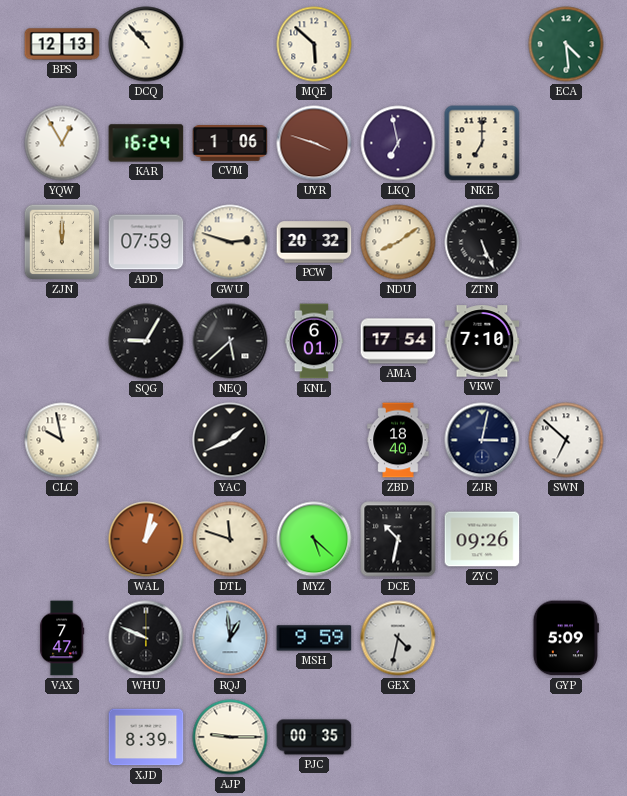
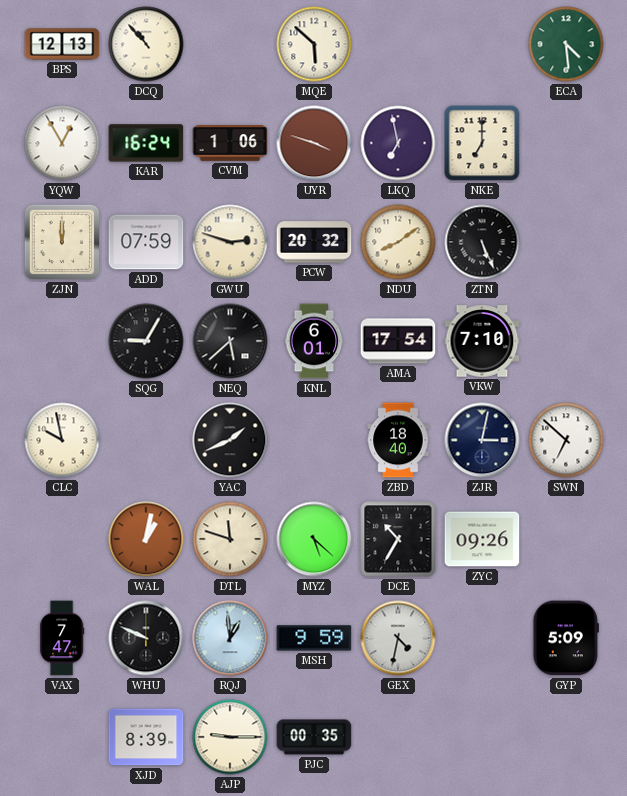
DCE: 10:32 -> 10:35
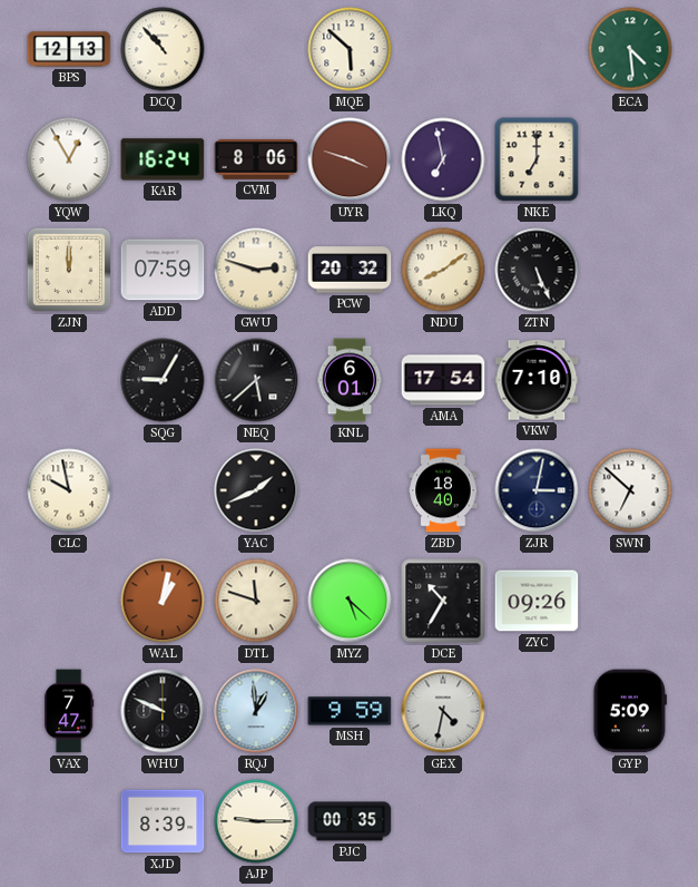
CVM: 1:06 -> 8:06
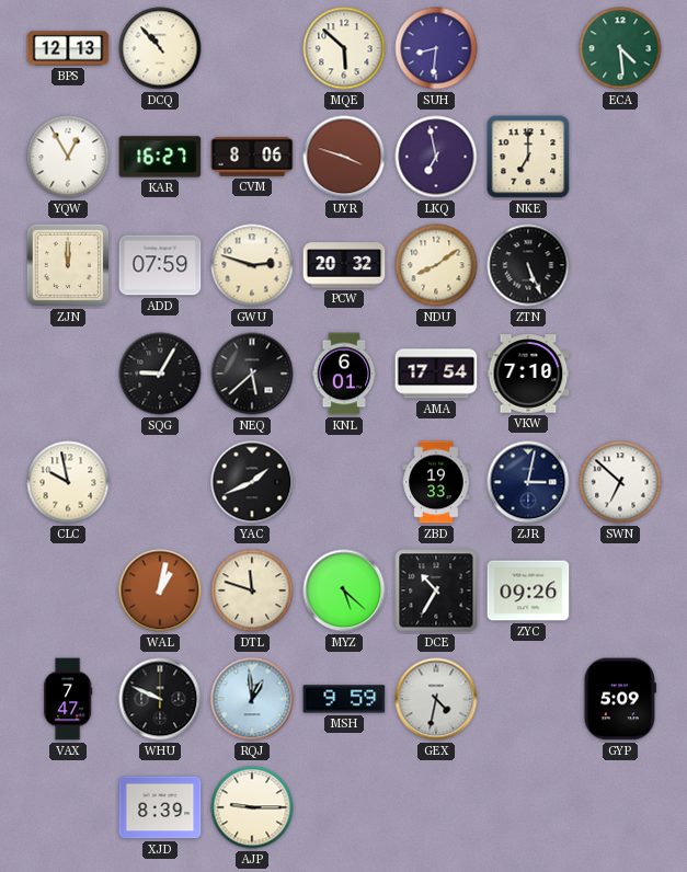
SUH: none -> 8:31
KAR: 16:24 -> 16:27
ZBD: 18:40 -> 19:33
PJC: 00:35 -> none
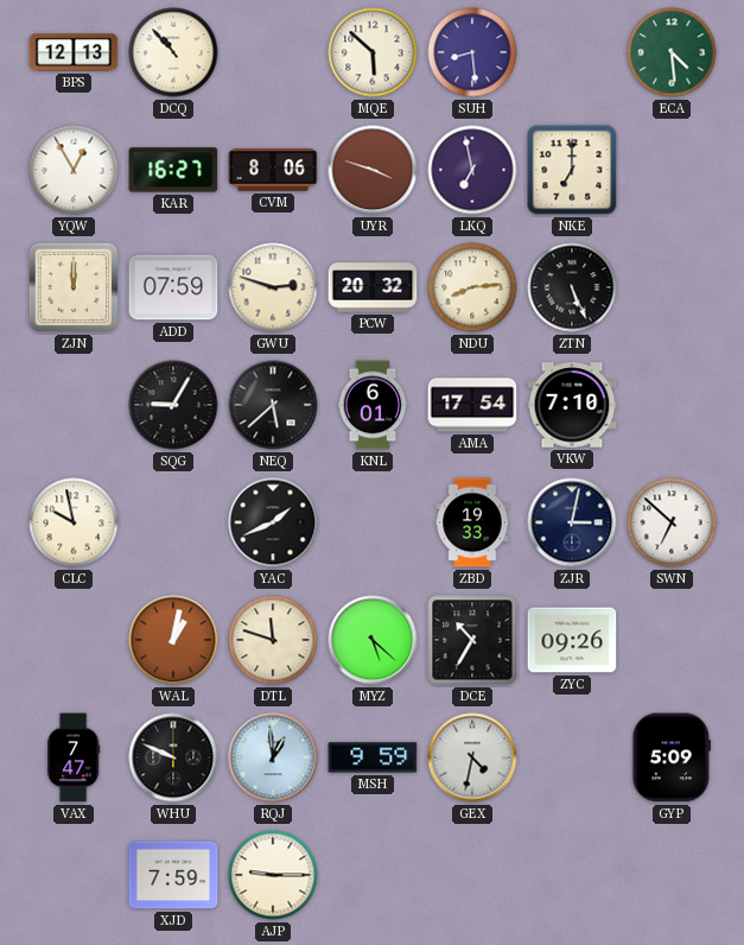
SUH: 8:31 -> 8:29
NDU: 8:09 -> 8:14
XJD: 8:39 -> 7:59
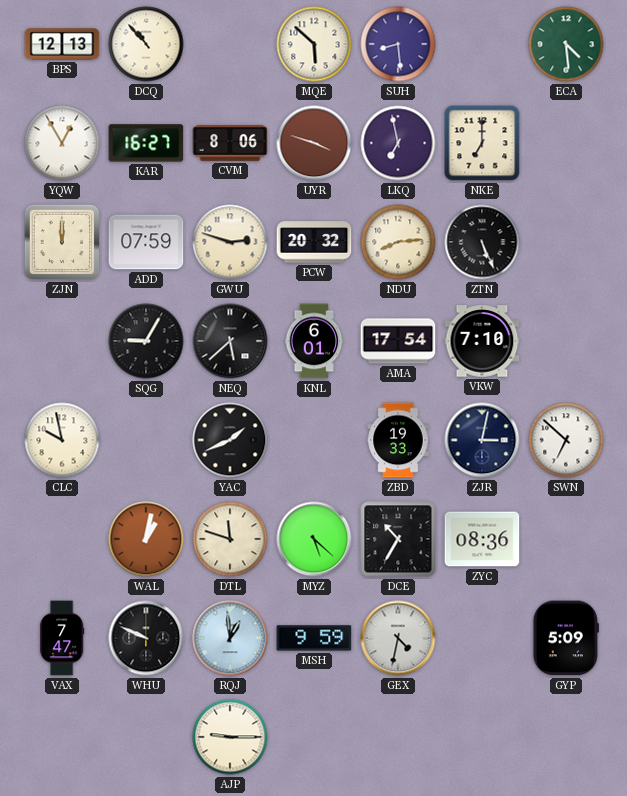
ZYC: 09:26 -> 08:36
XJD: 7:59 -> none
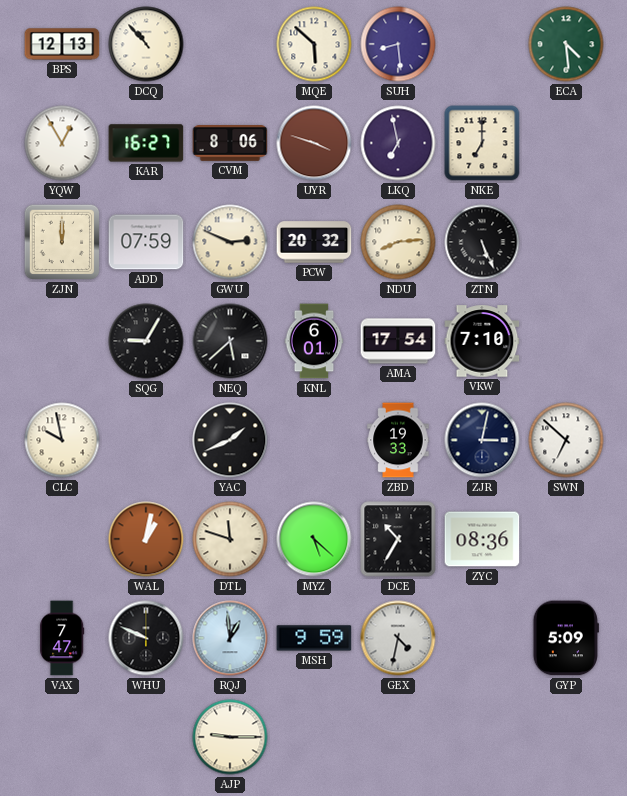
GWU: 2:48 -> 2:49
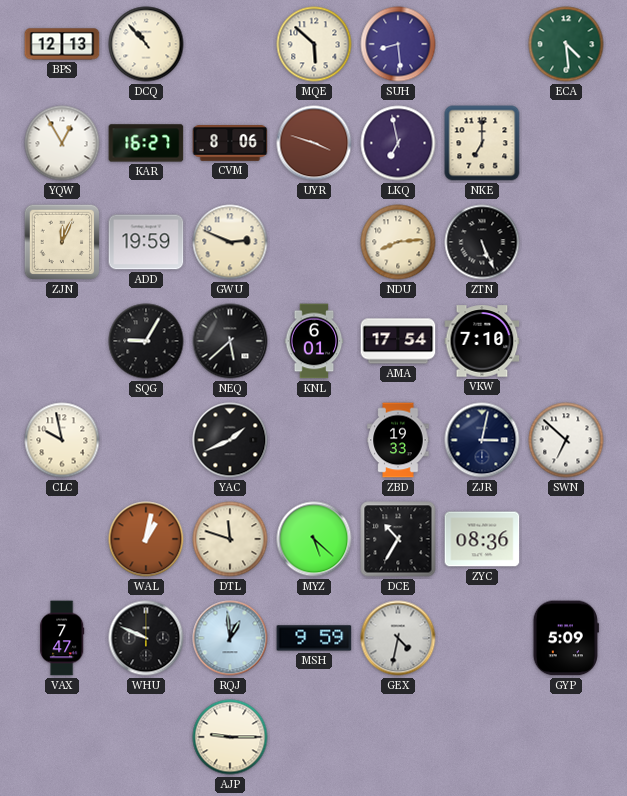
ZJN: 12:00 -> 12:04
ADD: 07:59 -> 19:59
PCW: 20:32 -> none
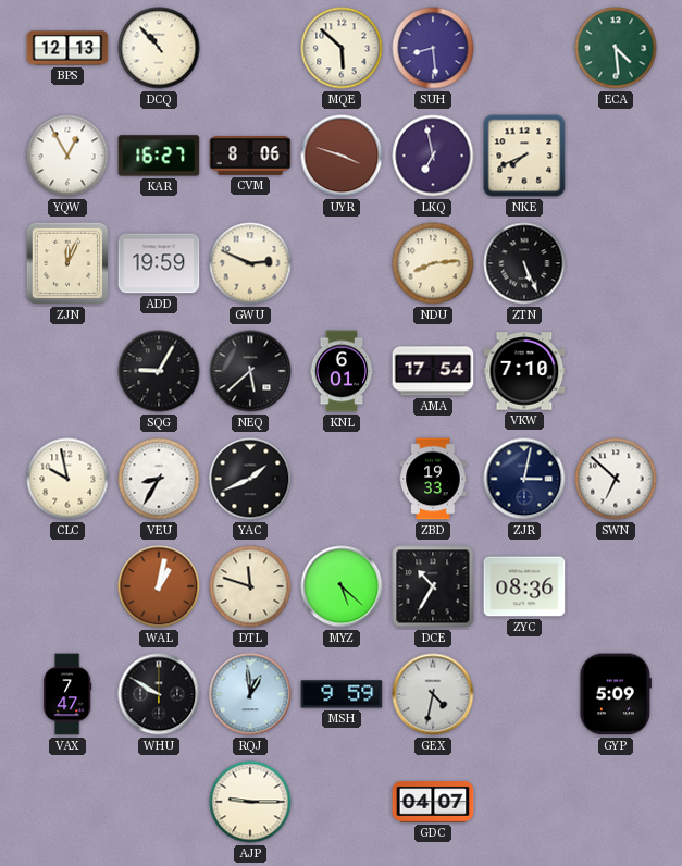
NKE: 7:00 -> 7:41
VEU: none -> 8:35
WHU: 9:49 -> 9:50
GDC: none -> 04:07
